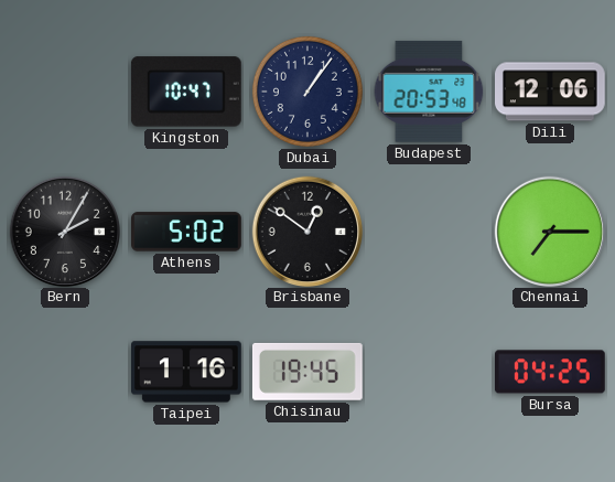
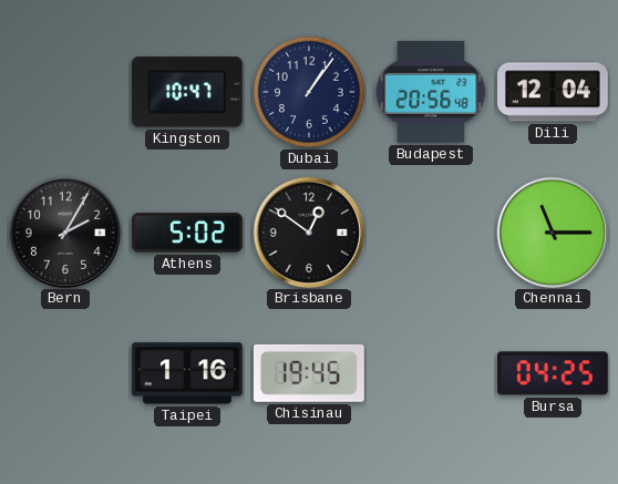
Budapest: 20:53 -> 20:56
Dili: 12:06 -> 12:04
Chennai: 7:15 -> 11:15
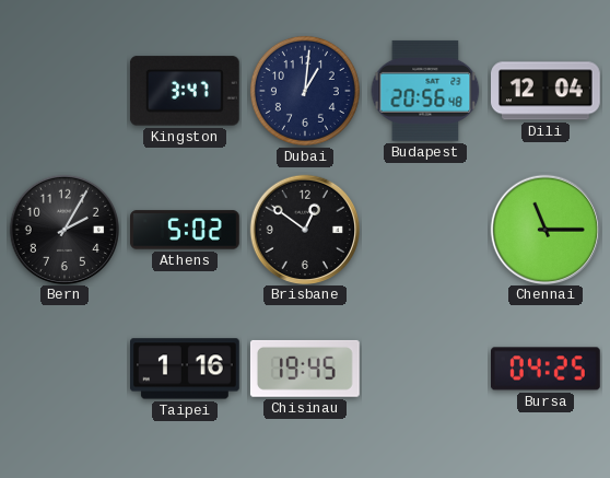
Kingston: 10:47 -> 3:47
Dubai: 1:06 -> 1:01
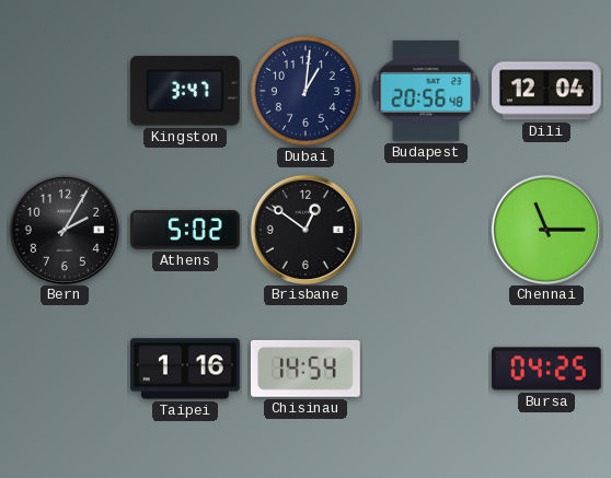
Chisinau: 19:45 -> 14:54
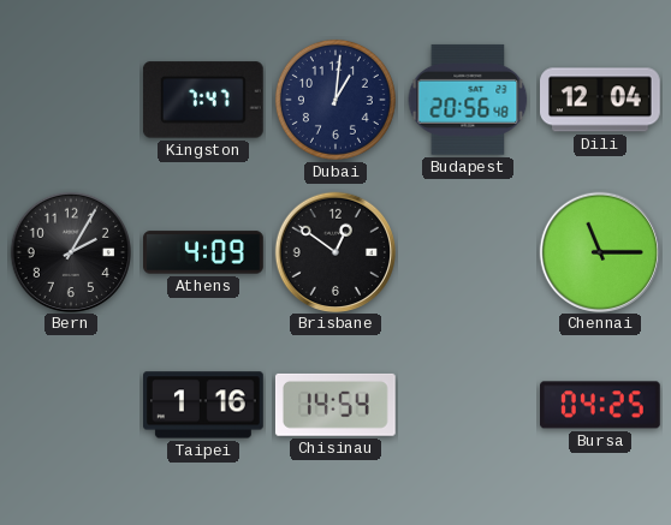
Kingston: 3:47 -> 7:47
Athens: 5:02 -> 4:09
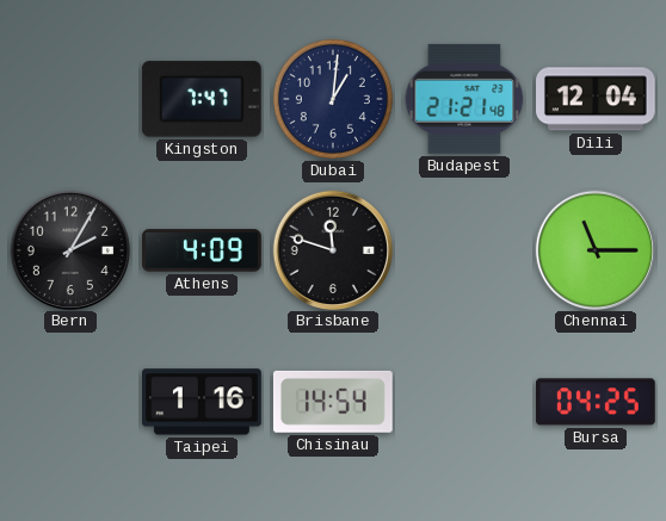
Budapest: 20:56 -> 21:21
Brisbane: 12:51 -> 11:48
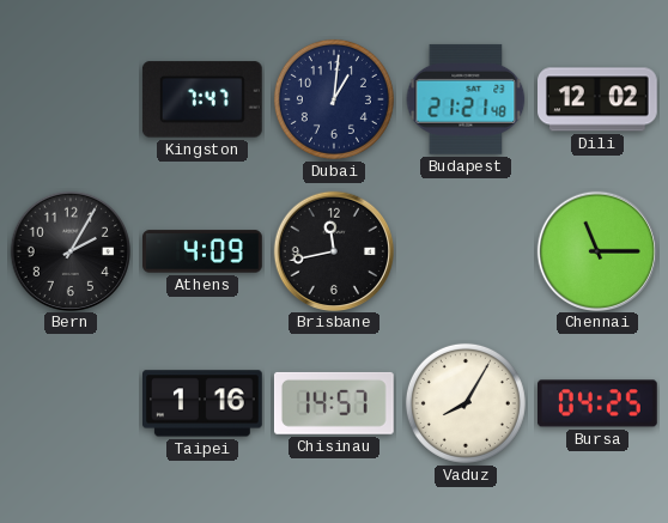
Dili: 12:04 -> 12:02
Brisbane: 11:48 -> 11:43
Chisinau: 14:54 -> 14:57
Vaduz: none -> 8:05
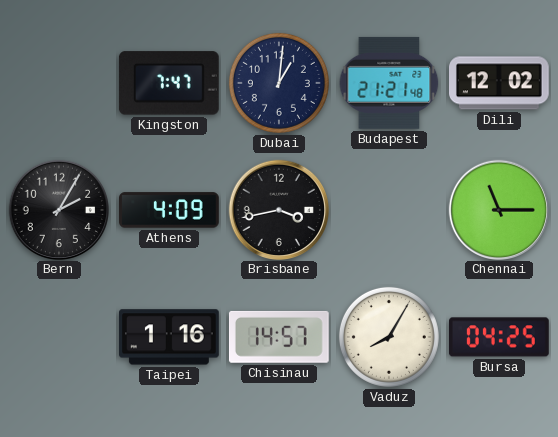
Brisbane: 11:43 -> 3:43
